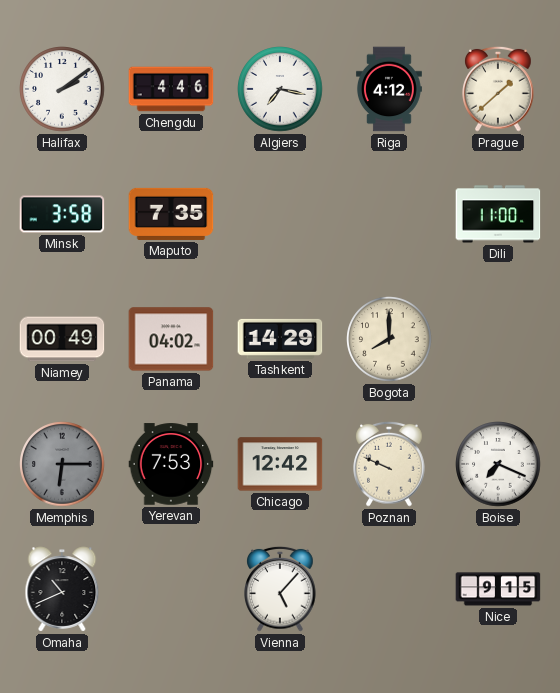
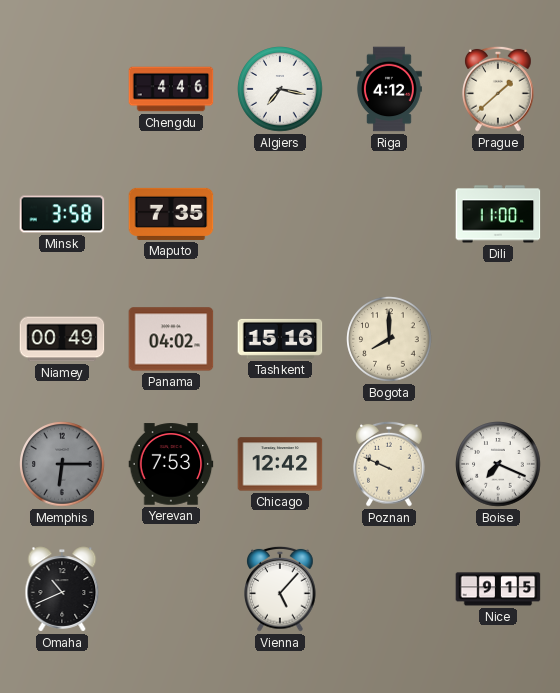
Halifax: 2:09 -> none
Tashkent: 14:29 -> 15:16
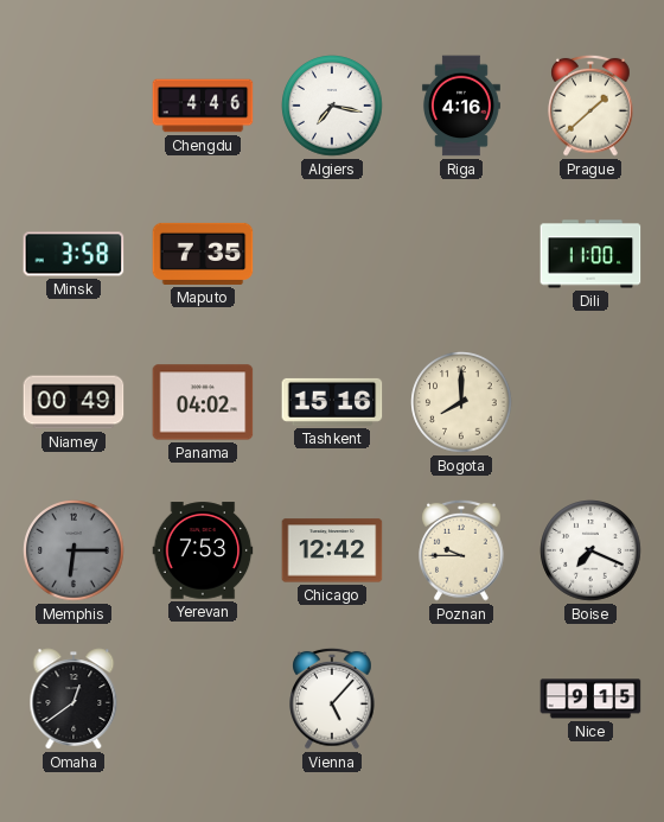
Riga: 4:12 -> 4:16
Poznan: 9:49 -> 9:45
Omaha: 10:41 -> 12:39
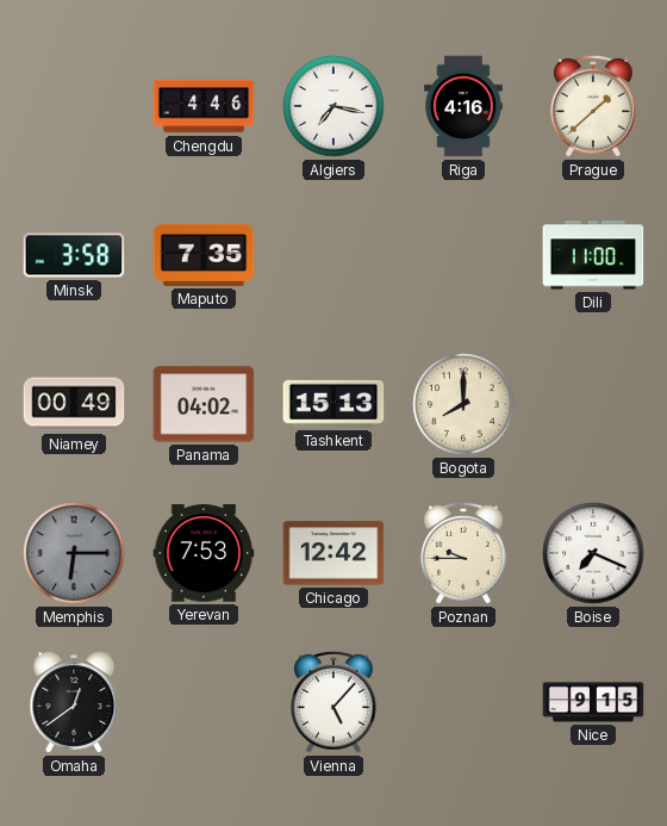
Tashkent: 15:16 -> 15:13
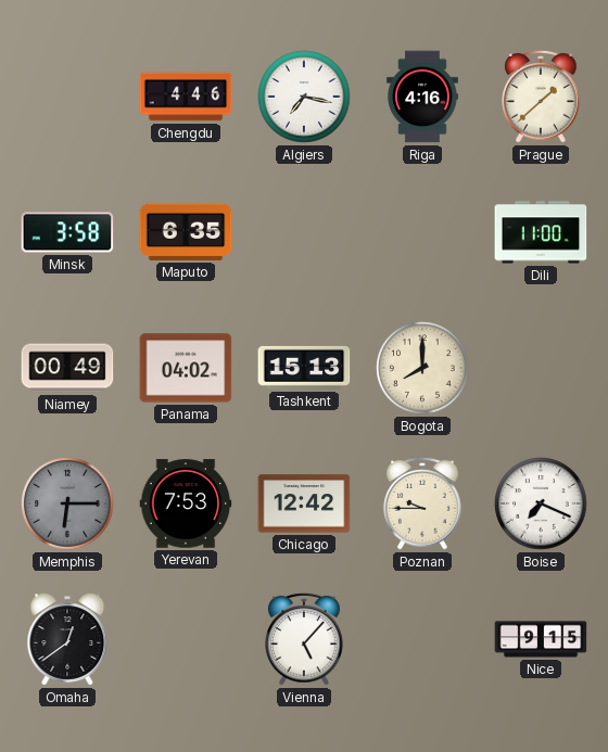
Maputo: 7:35 -> 6:35
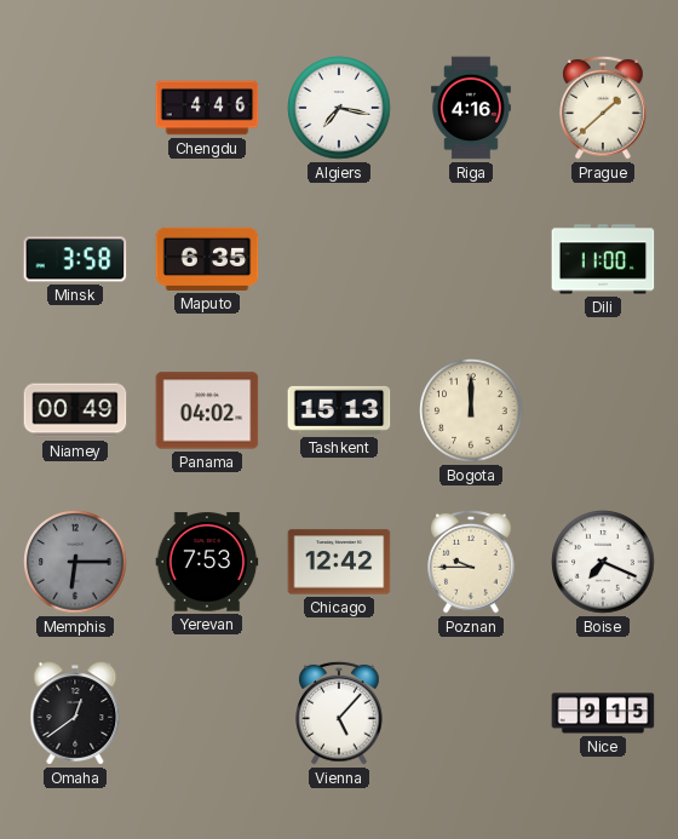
Bogota: 8:00 -> 12:00
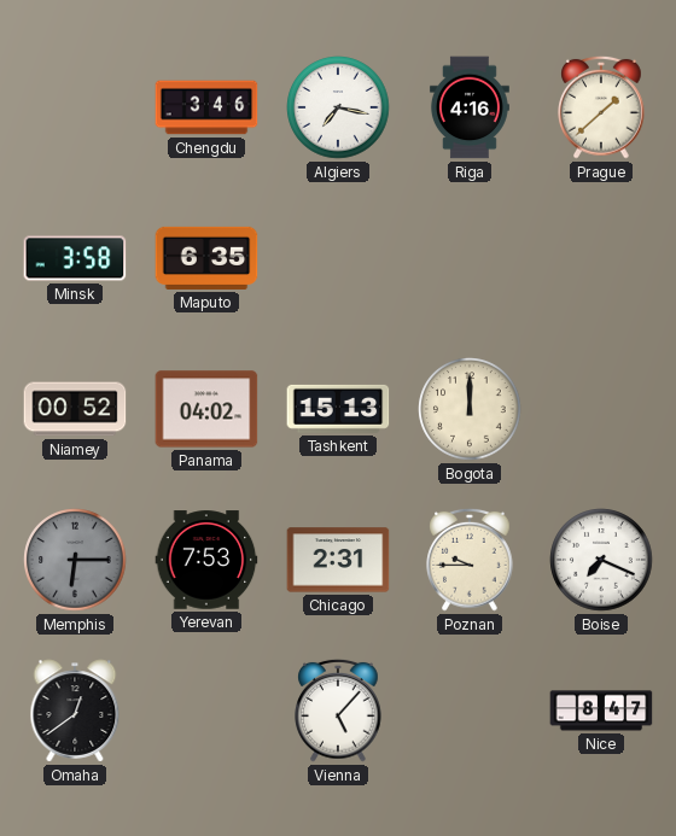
Chengdu: 4:46 -> 3:46
Dili: 11:00 -> none
Niamey: 00:49 -> 00:52
Chicago: 12:42 -> 2:31
Nice: 9:15 -> 8:47
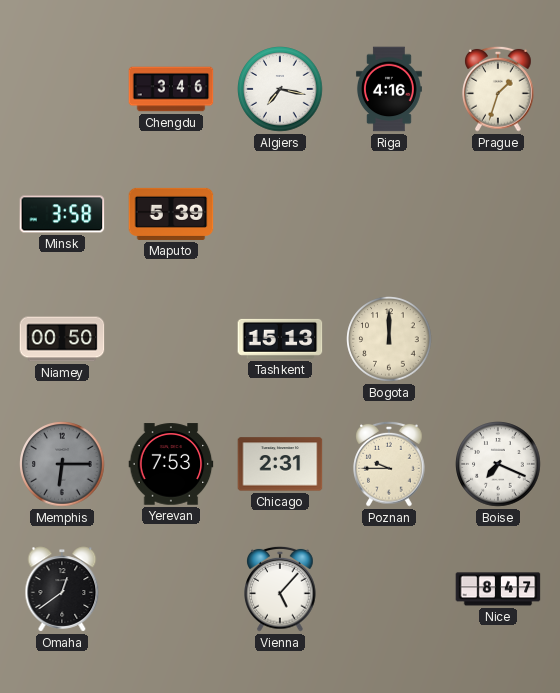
Prague: 1:38 -> 1:33
Maputo: 6:35 -> 5:39
Niamey: 00:52 -> 00:50
Panama: 04:02 -> none
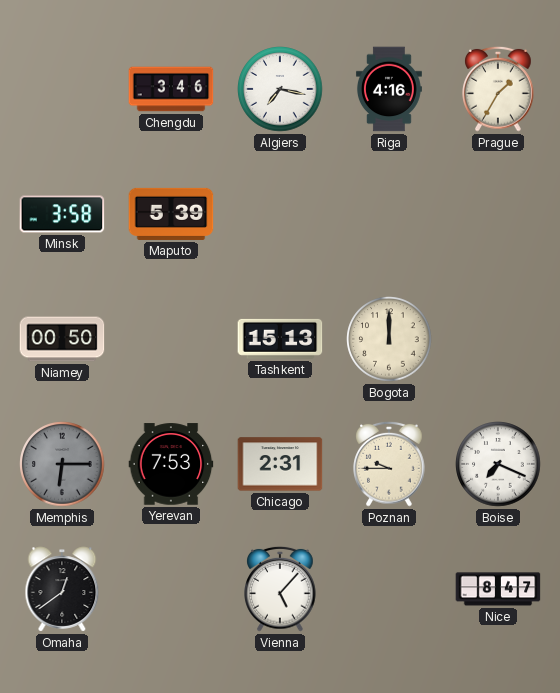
Prague: 1:33 -> 1:35
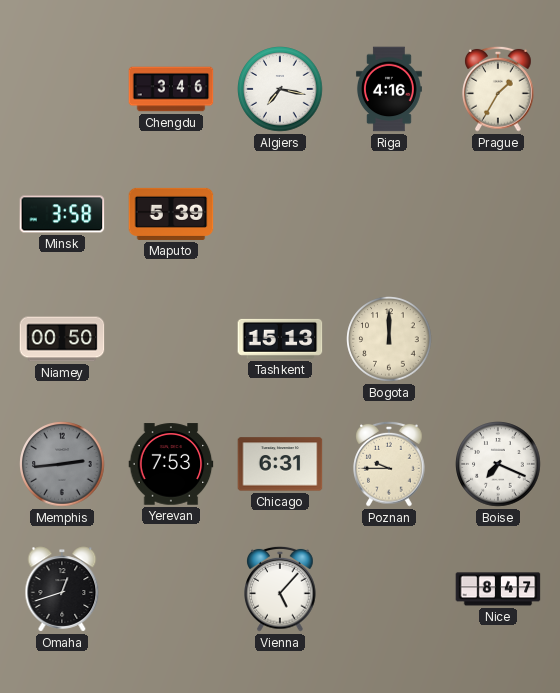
Memphis: 6:15 -> 2:44
Chicago: 2:31 -> 6:31
Omaha: 12:39 -> 12:42
